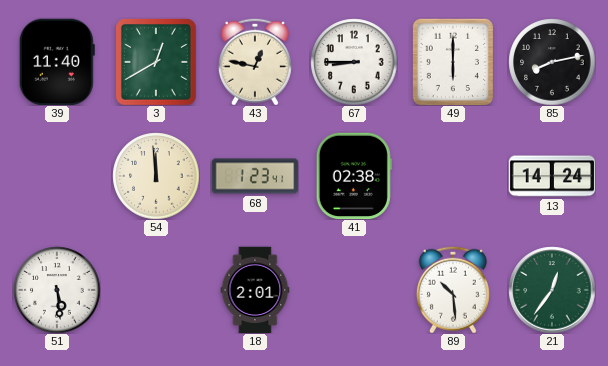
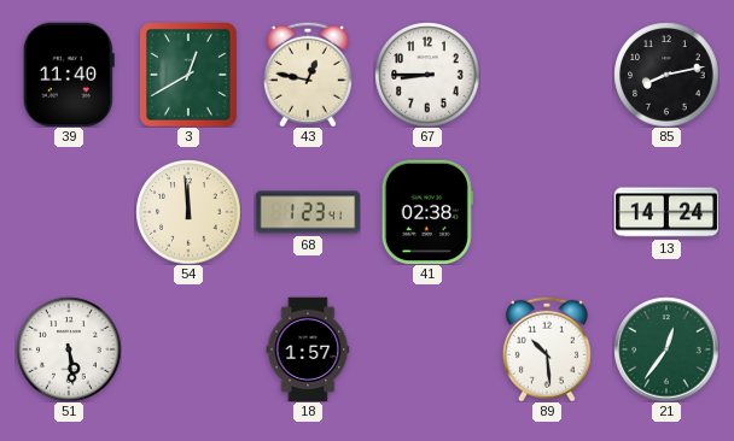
49: 6:00 -> none
18: 2:01 -> 1:57
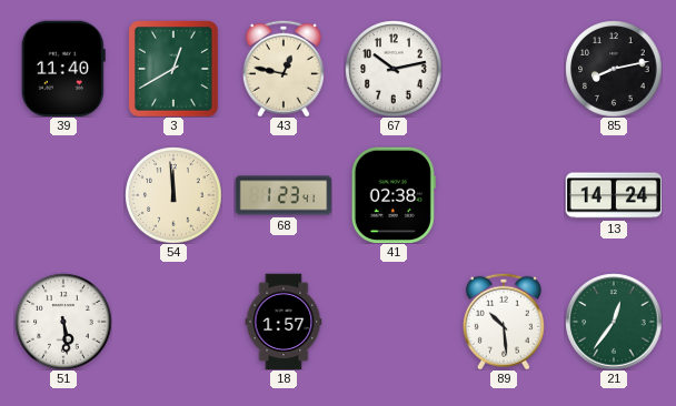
67: 8:45 -> 10:13
